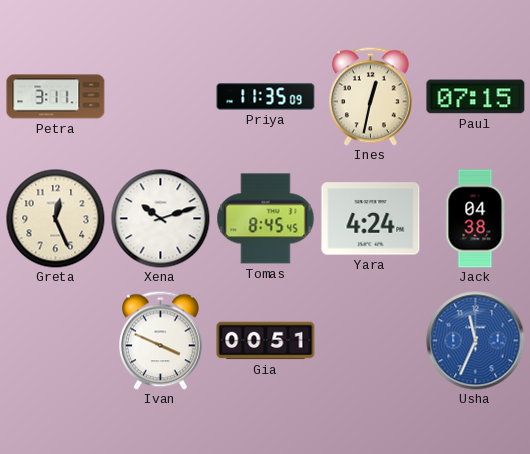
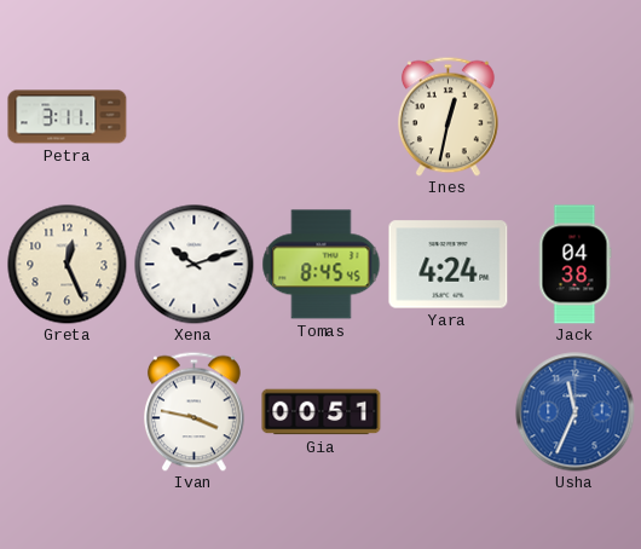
Priya: 11:35 -> none
Paul: 07:15 -> none
Ivan: 3:49 -> 3:47
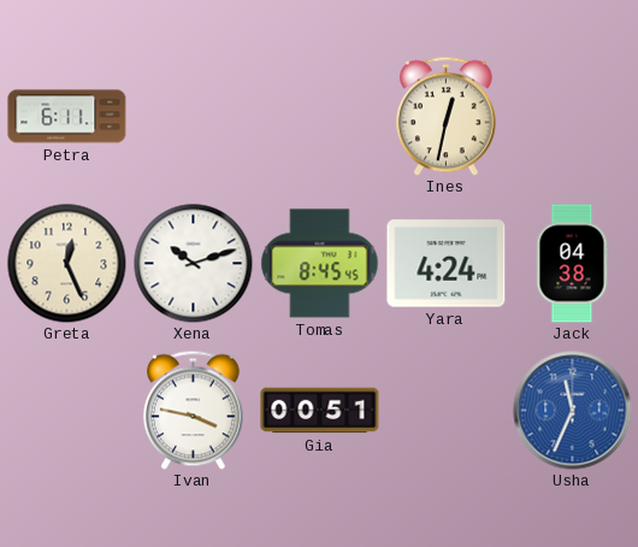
Petra: 3:11 -> 6:11
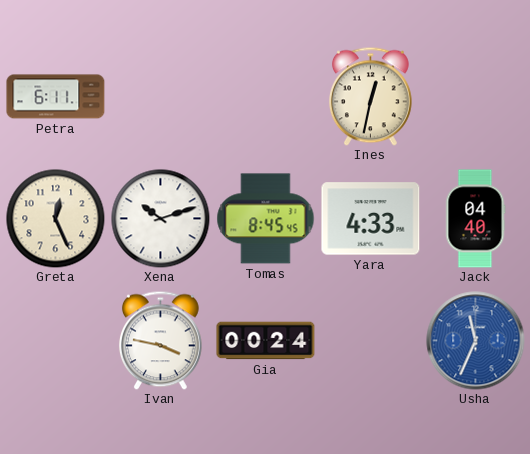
Yara: 4:24 -> 4:33
Jack: 04:38 -> 04:40
Gia: 00:51 -> 00:24
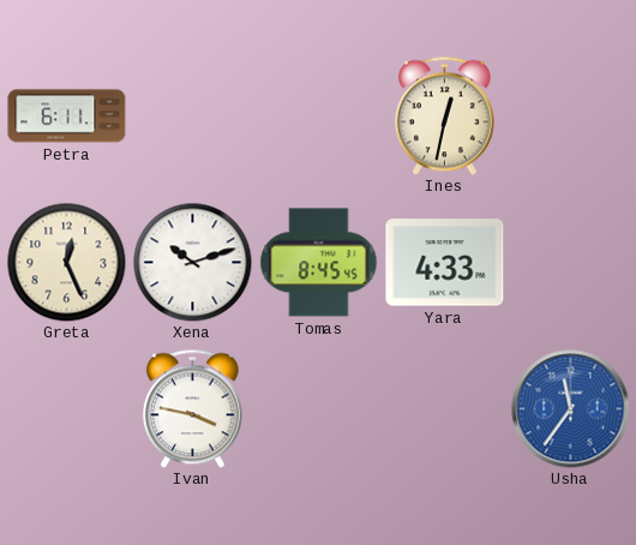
Jack: 04:40 -> none
Gia: 00:24 -> none
Usha: 11:34 -> 11:36
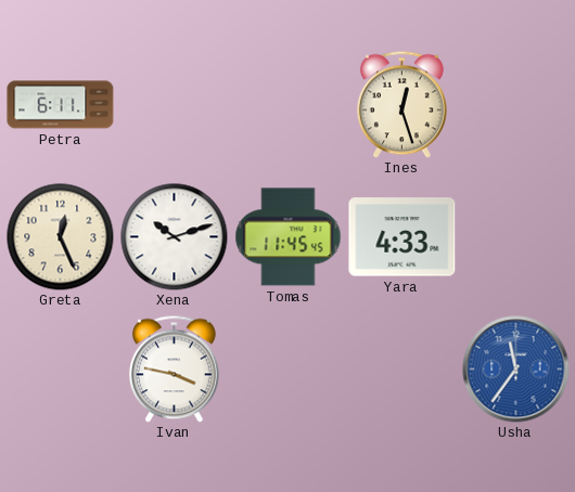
Ines: 12:32 -> 12:27
Tomas: 8:45 -> 11:45
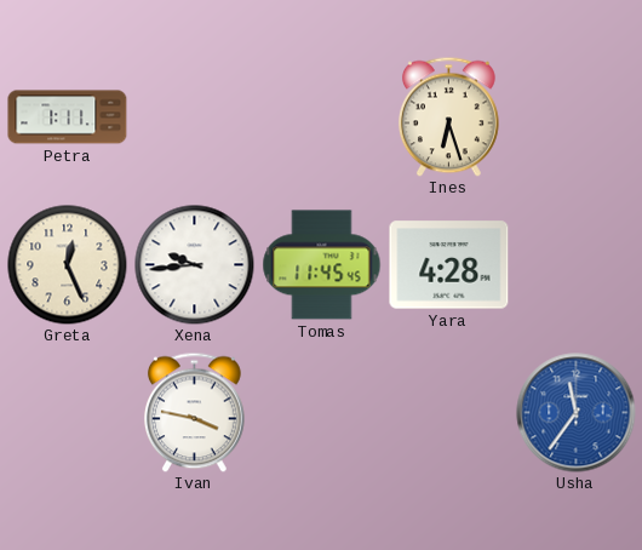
Petra: 6:11 -> 1:11
Ines: 12:27 -> 6:27
Xena: 10:12 -> 9:44
Yara: 4:33 -> 4:28
